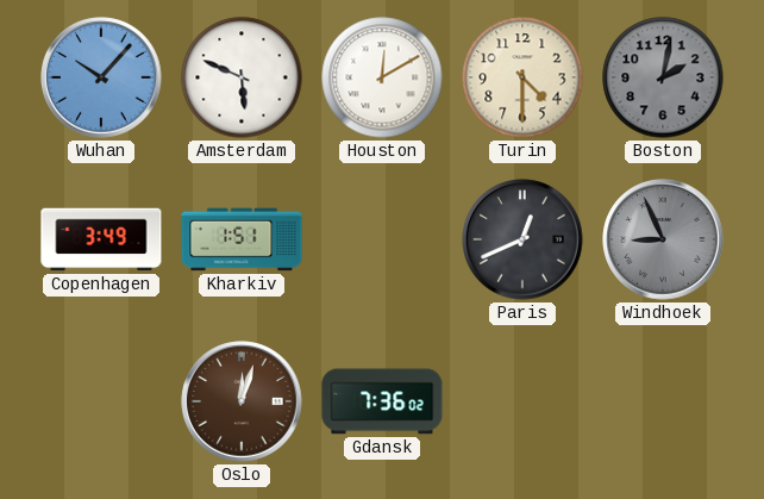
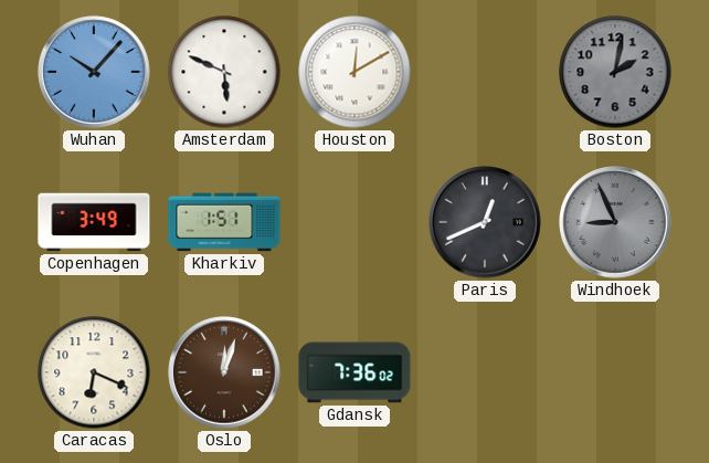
Turin: 4:30 -> none
Caracas: none -> 6:19
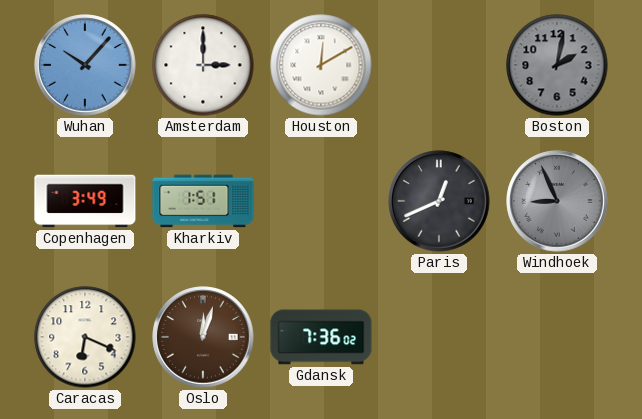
Amsterdam: 5:49 -> 3:00
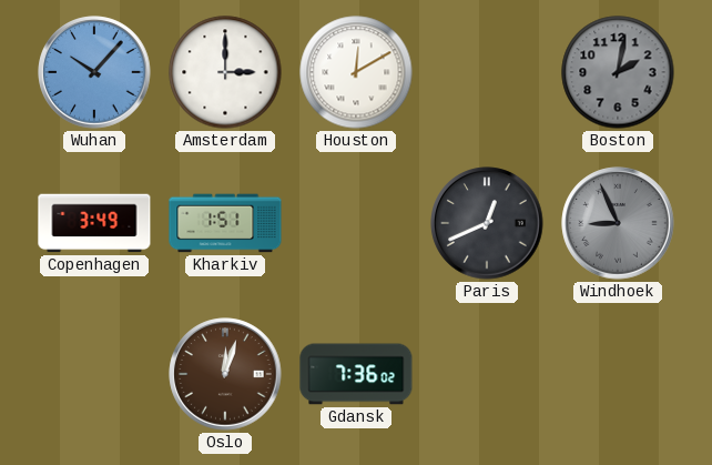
Caracas: 6:19 -> none
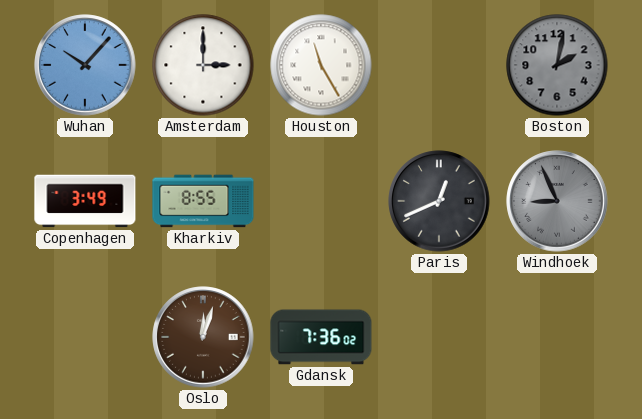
Houston: 12:10 -> 11:25
Kharkiv: 1:51 -> 8:55
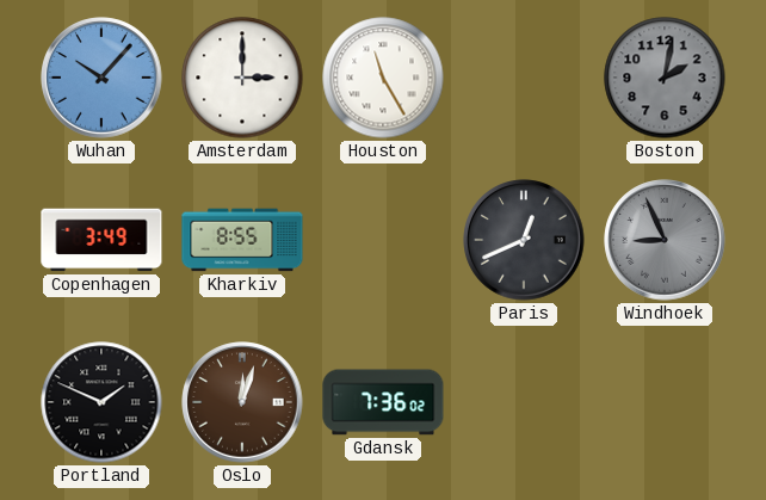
Portland: none -> 1:49
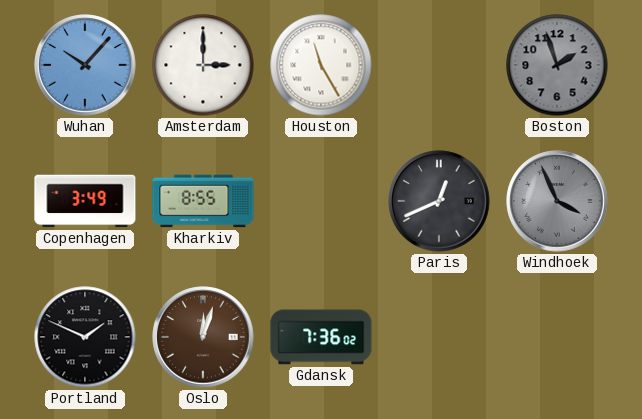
Boston: 2:02 -> 1:57
Windhoek: 8:56 -> 3:56
